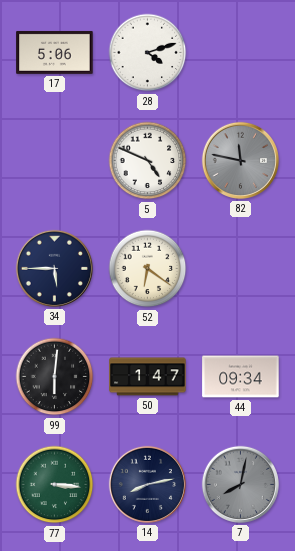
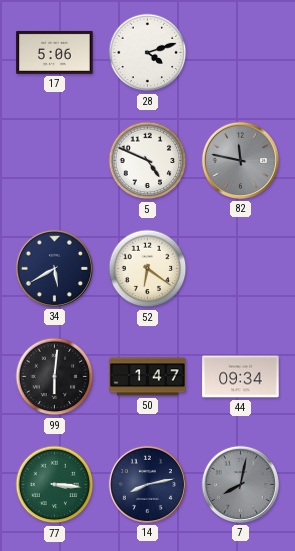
34: 5:45 -> 5:40
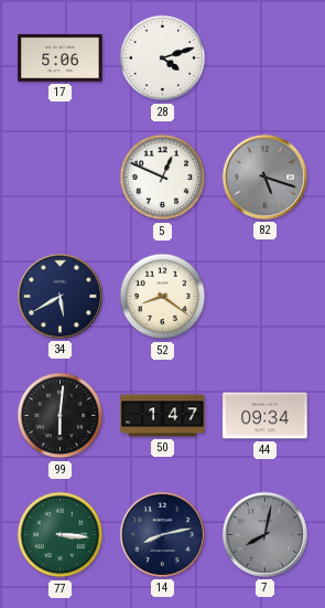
5: 4:49 -> 12:49
82: 11:47 -> 5:18
52: 6:21 -> 8:21
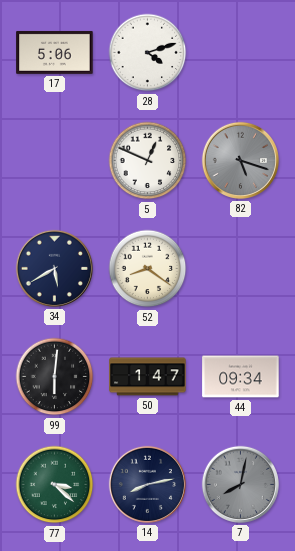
77: 3:16 -> 3:22
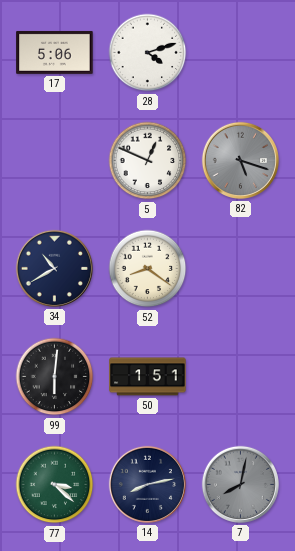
34: 5:40 -> 10:40
50: 1:47 -> 1:51
44: 09:34 -> none
